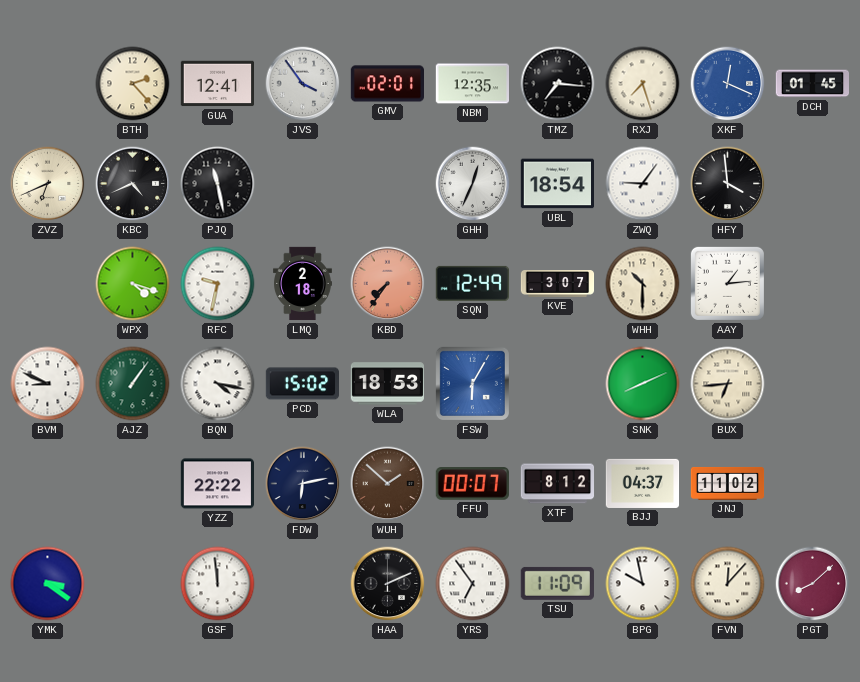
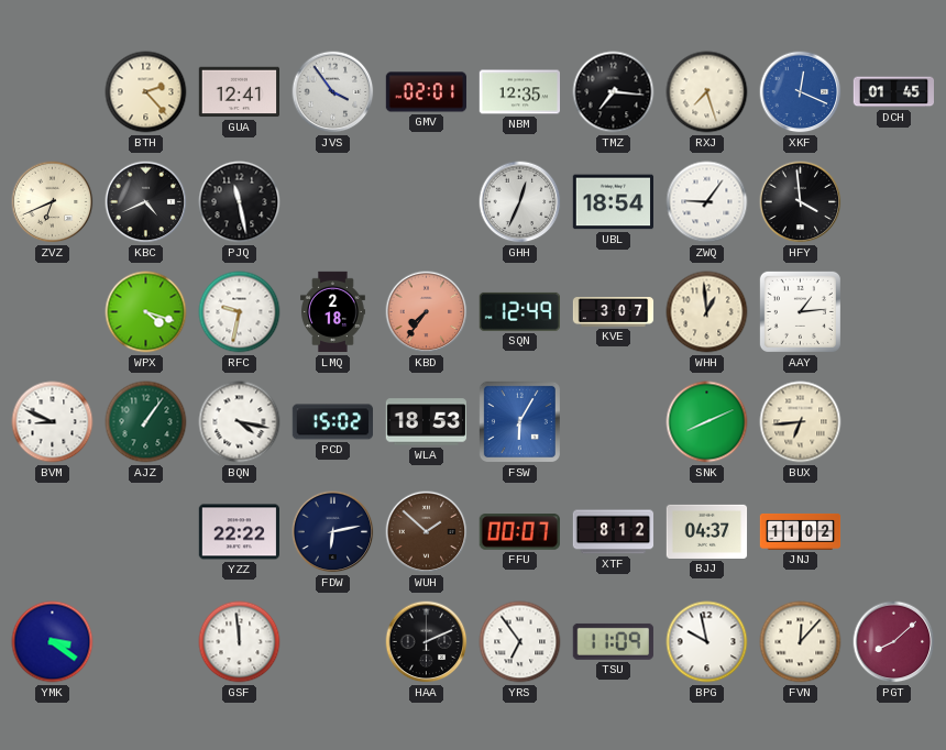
WHH: 10:30 -> 12:59
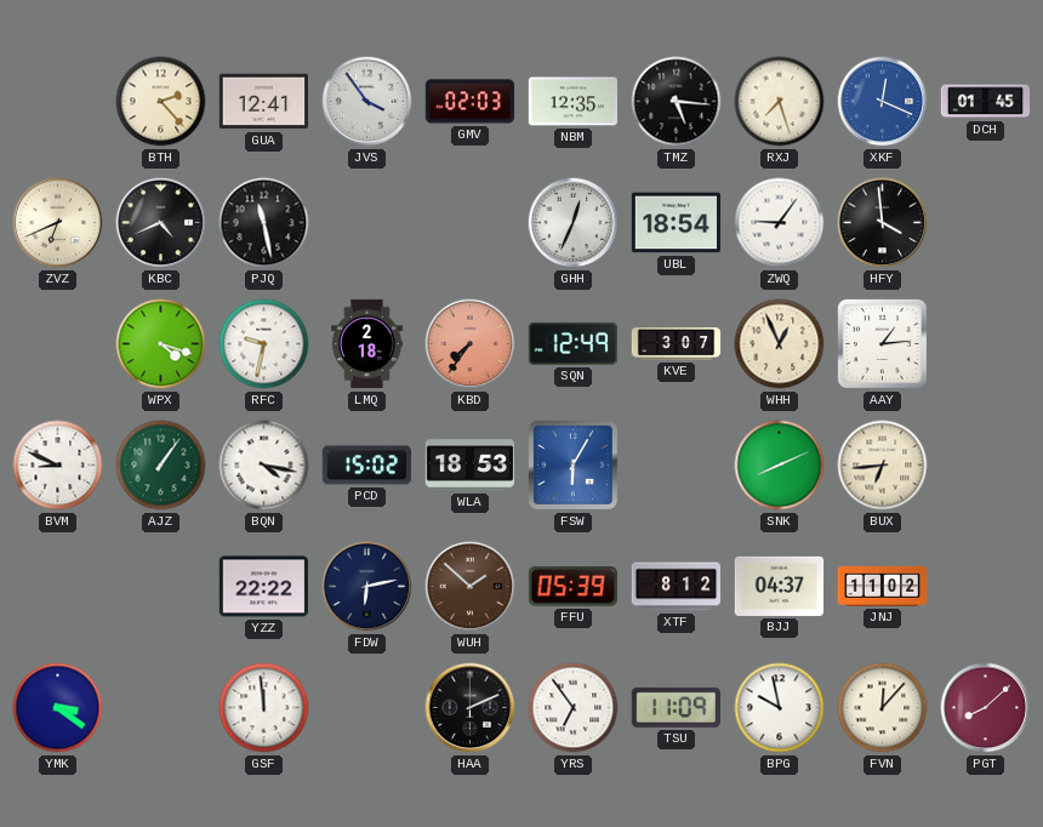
GMV: 02:01 -> 02:03
TMZ: 7:16 -> 5:16
WHH: 12:59 -> 12:56
FFU: 00:07 -> 05:39
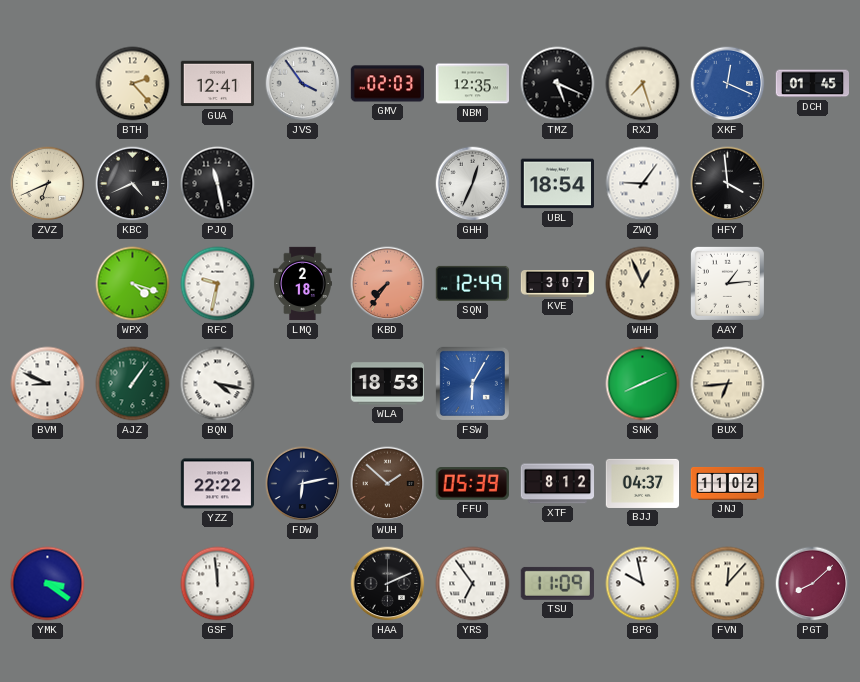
TMZ: 5:16 -> 5:19
PCD: 15:02 -> none
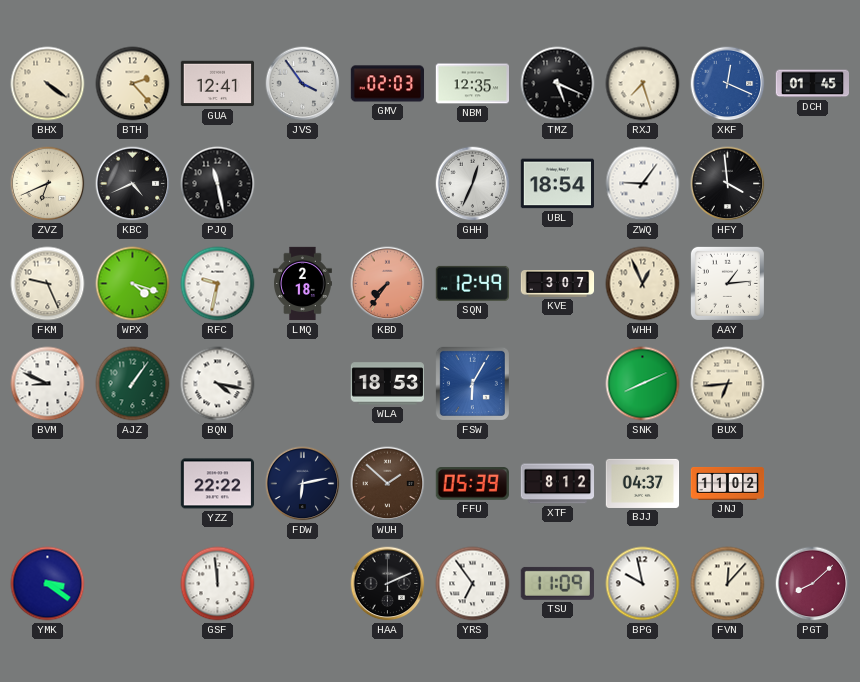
BHX: none -> 4:21
FKM: none -> 9:26
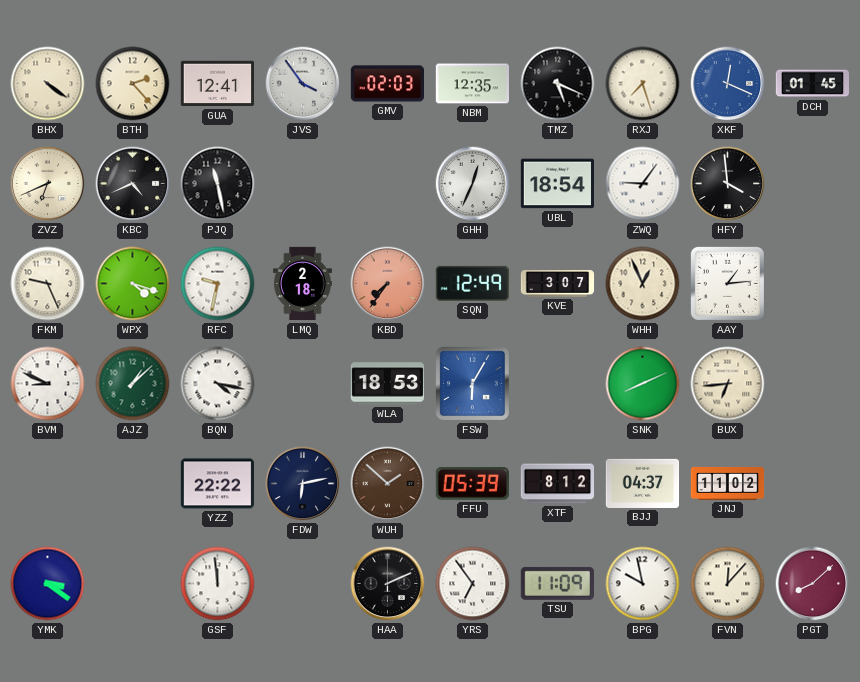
AJZ: 1:06 -> 1:08
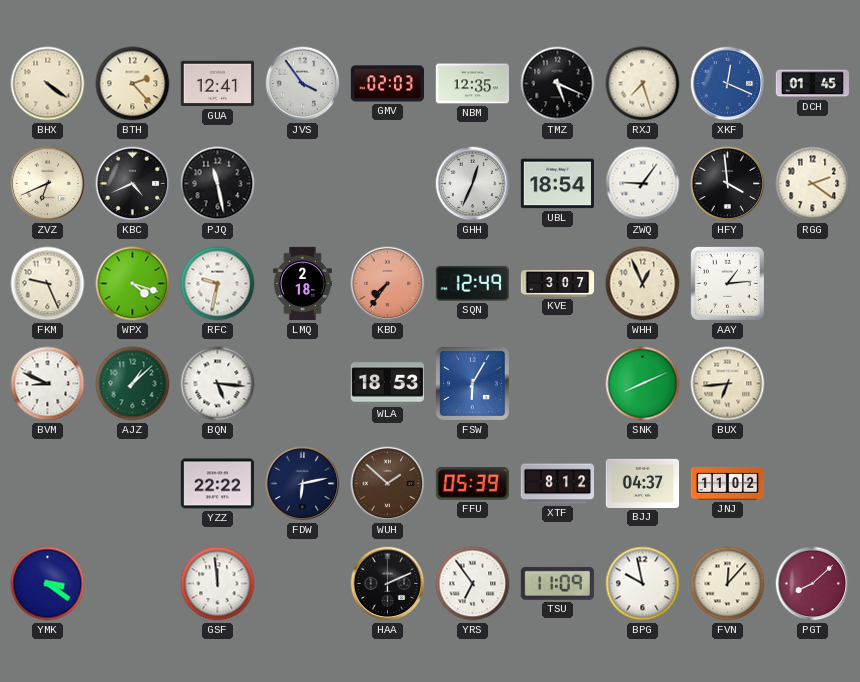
RGG: none -> 2:21
BQN: 4:17 -> 5:16
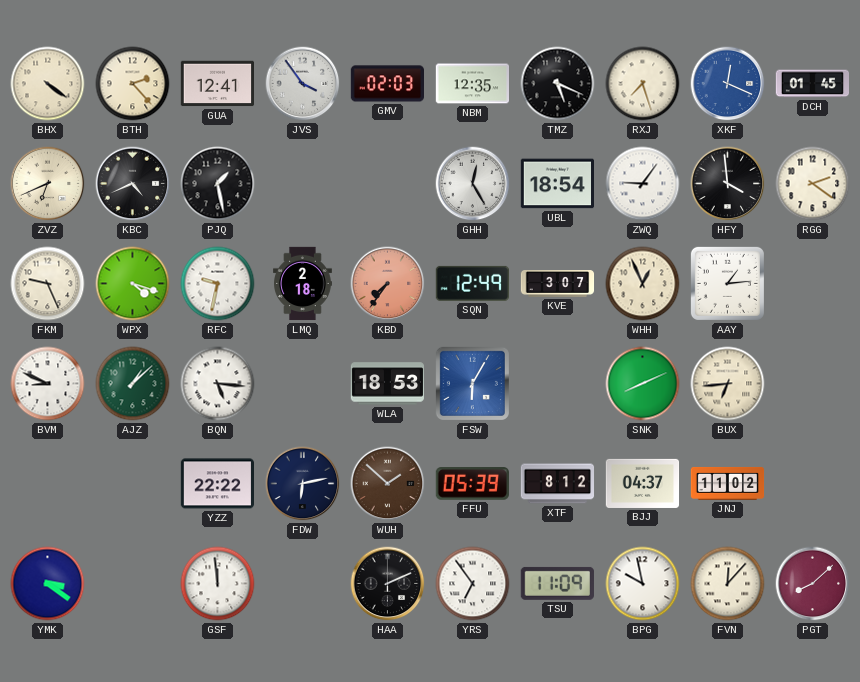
PJQ: 11:28 -> 1:28
GHH: 12:34 -> 12:25
